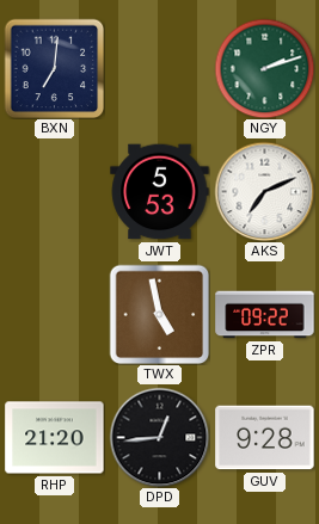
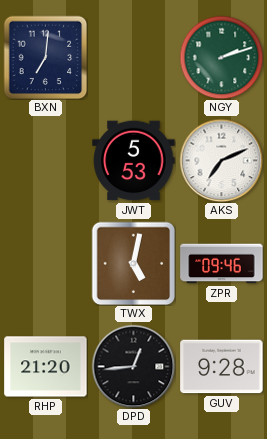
TWX: 4:58 -> 5:02
ZPR: 09:22 -> 09:46
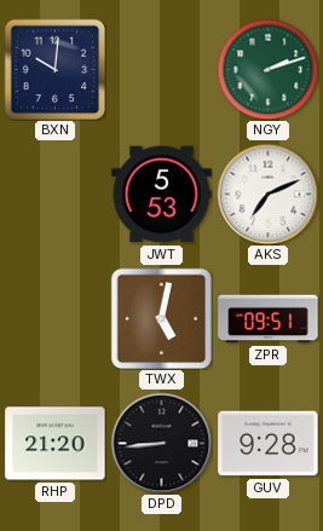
BXN: 7:01 -> 10:01
ZPR: 09:46 -> 09:51
DPD: 12:44 -> 8:44
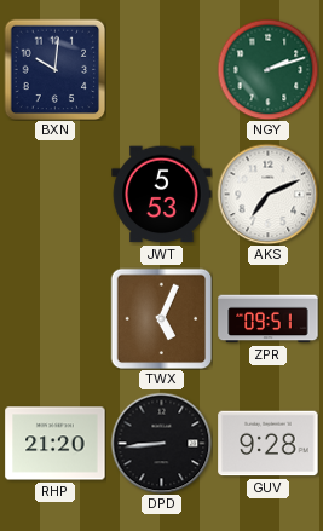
TWX: 5:02 -> 5:04
